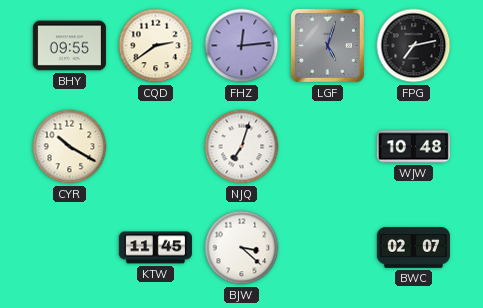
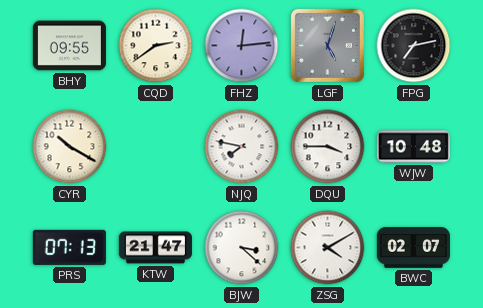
NJQ: 7:03 -> 7:47
DQU: none -> 3:45
PRS: none -> 07:13
KTW: 11:45 -> 21:47
ZSG: none -> 4:10
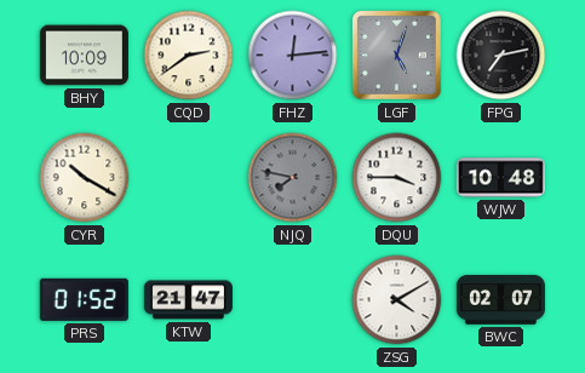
BHY: 09:55 -> 10:09
NJQ dial: white -> grey
PRS: 07:13 -> 01:52
BJW: 3:22 -> none
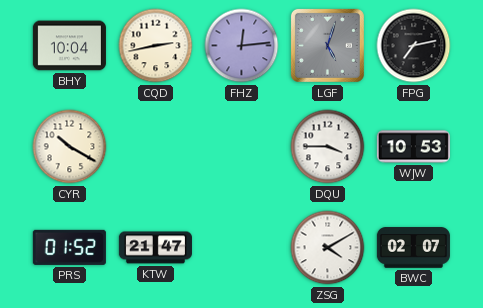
BHY: 10:09 -> 10:04
CQD: 2:39 -> 2:43
NJQ: 7:47 -> none
WJW: 10:48 -> 10:53
